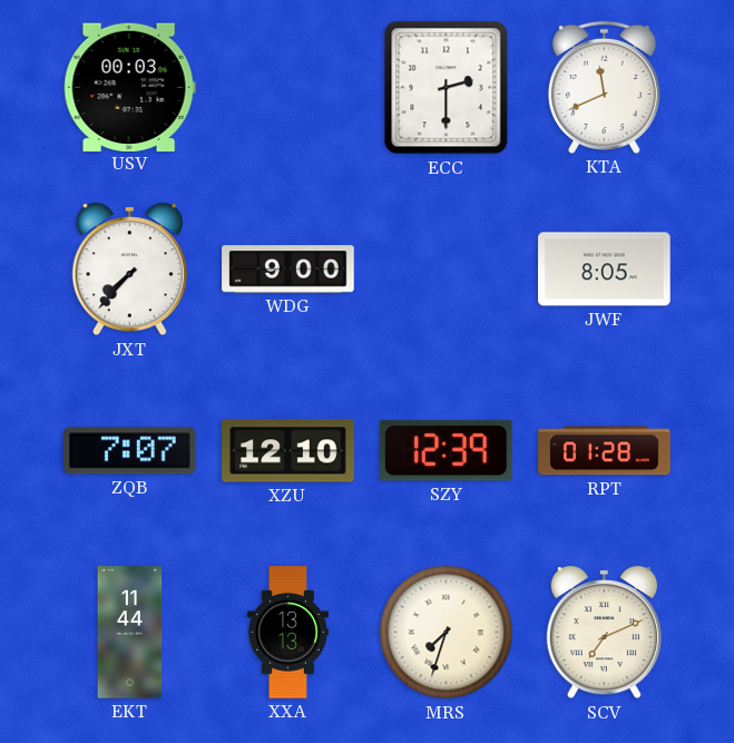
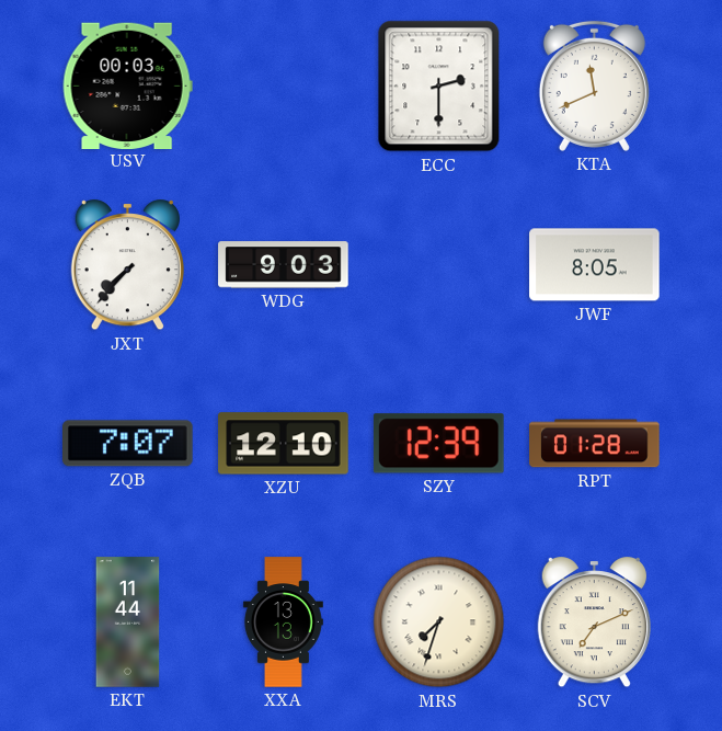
WDG: 9:00 -> 9:03
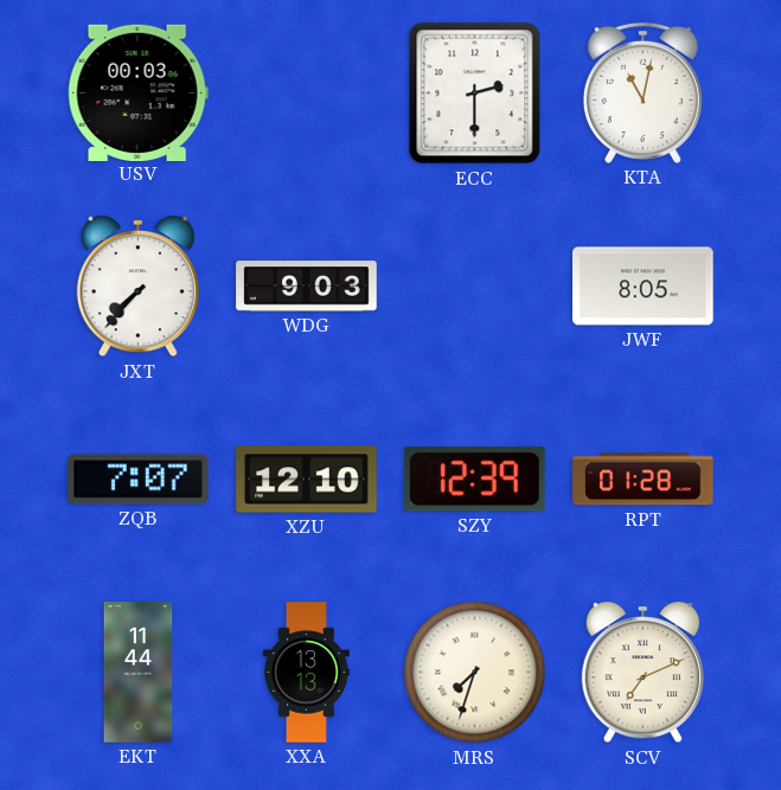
KTA: 11:41 -> 11:02
